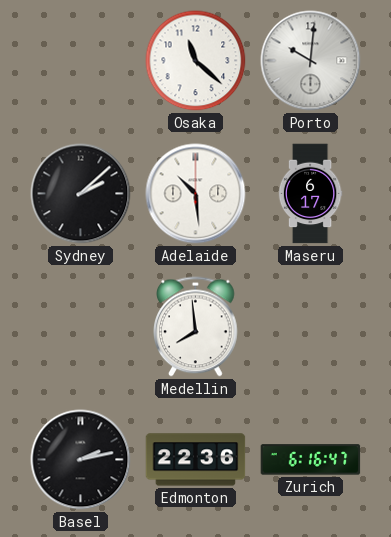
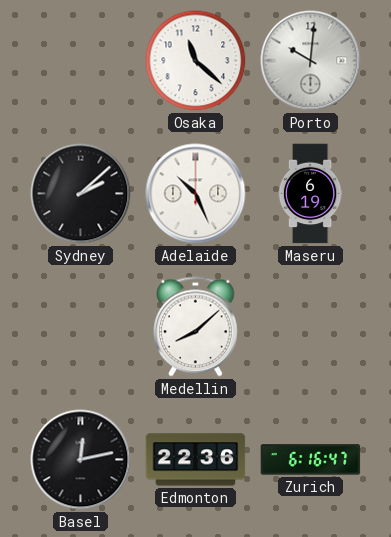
Adelaide: 10:29 -> 10:26
Maseru: 6:17 -> 6:19
Medellin: 7:59 -> 8:08
Basel: 2:13 -> 12:13
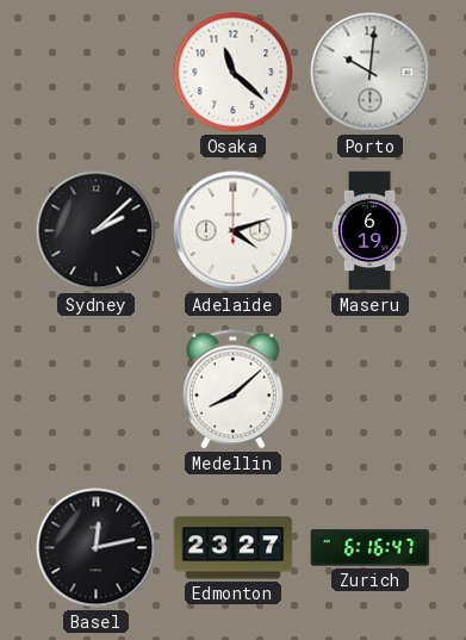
Adelaide: 10:26 -> 4:12
Edmonton: 22:36 -> 23:27
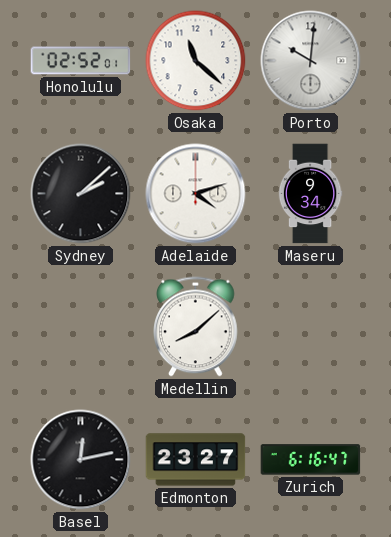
Honolulu: none -> 02:52
Maseru: 6:19 -> 9:34
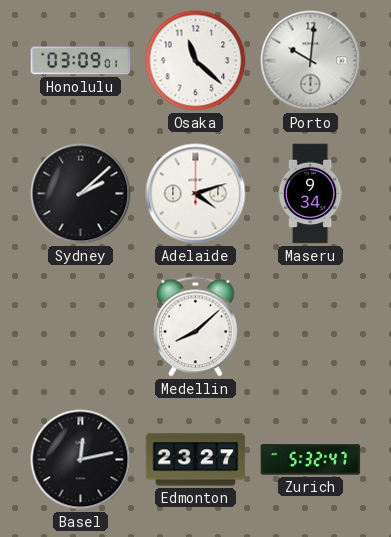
Honolulu: 02:52 -> 03:09
Zurich: 6:16 -> 5:32
